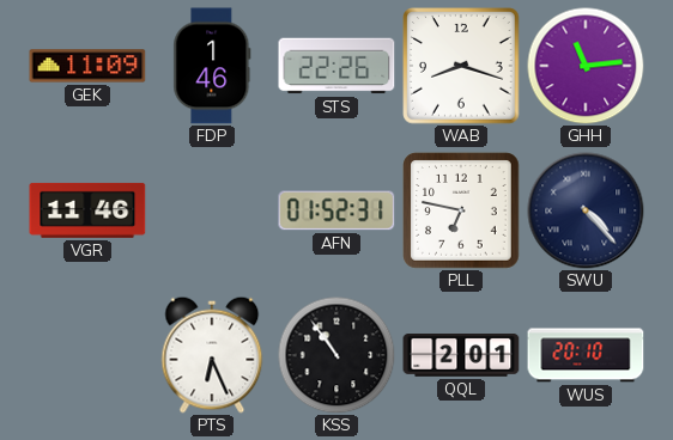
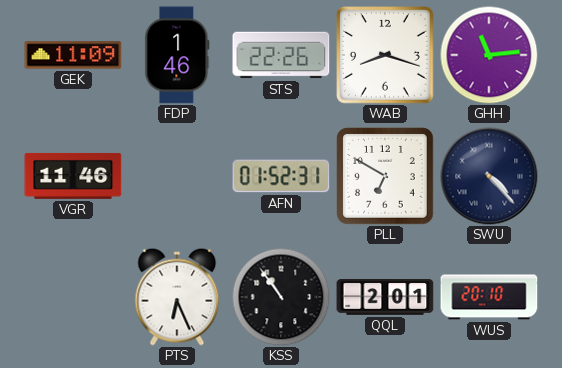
PLL: 6:47 -> 6:50
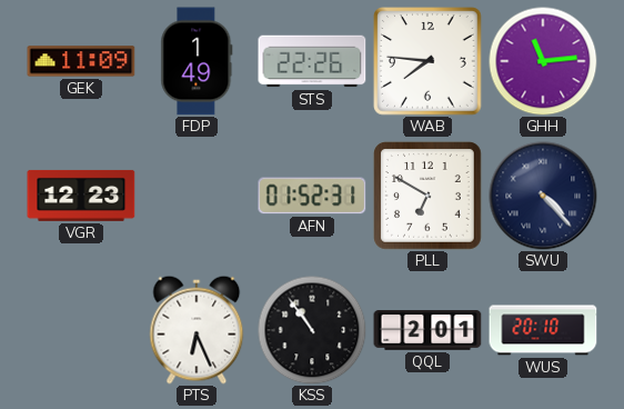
FDP: 1:46 -> 1:49
WAB: 8:18 -> 7:46
VGR: 11:46 -> 12:23
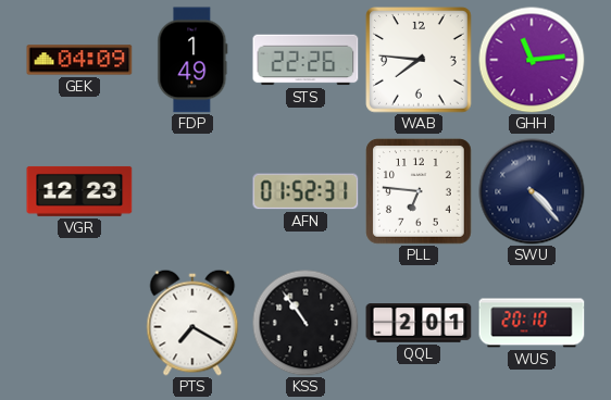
GEK: 11:09 -> 04:09
PLL: 6:50 -> 6:46
PTS: 6:26 -> 7:20
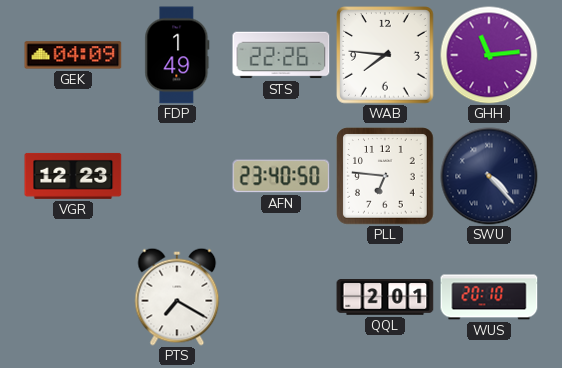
AFN: 01:52 -> 23:40
KSS: 10:54 -> none
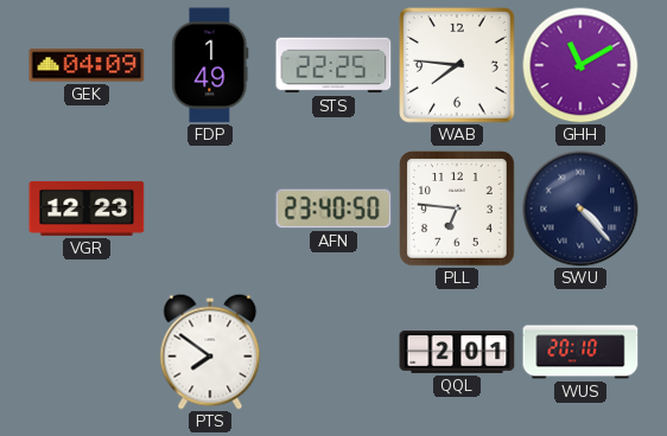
STS: 22:26 -> 22:25
GHH: 11:14 -> 11:10
PTS: 7:20 -> 7:51
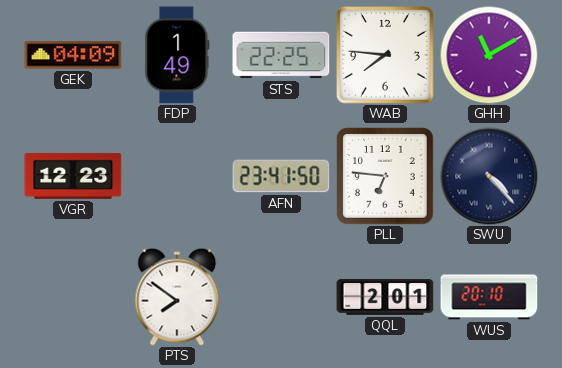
AFN: 23:40 -> 23:41
